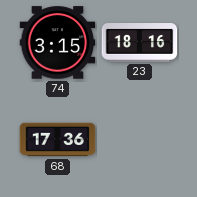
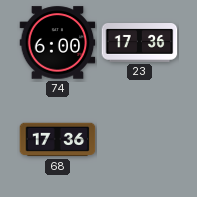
74: 3:15 -> 6:00
23: 18:16 -> 17:36
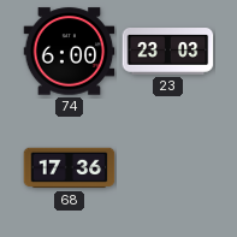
23: 17:36 -> 23:03
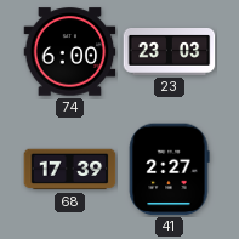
68: 17:36 -> 17:39
41: none -> 2:27
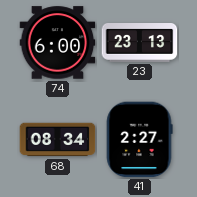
23: 23:03 -> 23:13
68: 17:39 -> 08:34
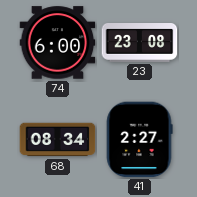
23: 23:13 -> 23:08
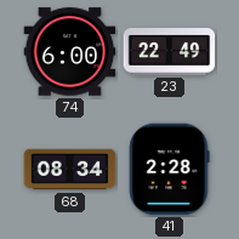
23: 23:08 -> 22:49
41: 2:27 -> 2:28
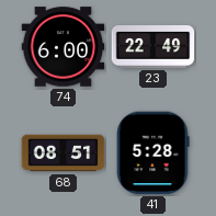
68: 08:34 -> 08:51
41: 2:28 -> 5:28
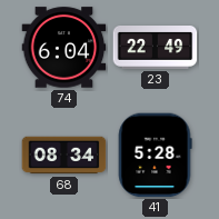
74: 6:00 -> 6:04
68: 08:51 -> 08:34
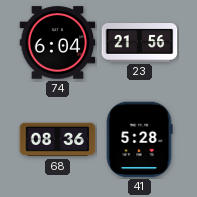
23: 22:49 -> 21:56
68: 08:34 -> 08:36
